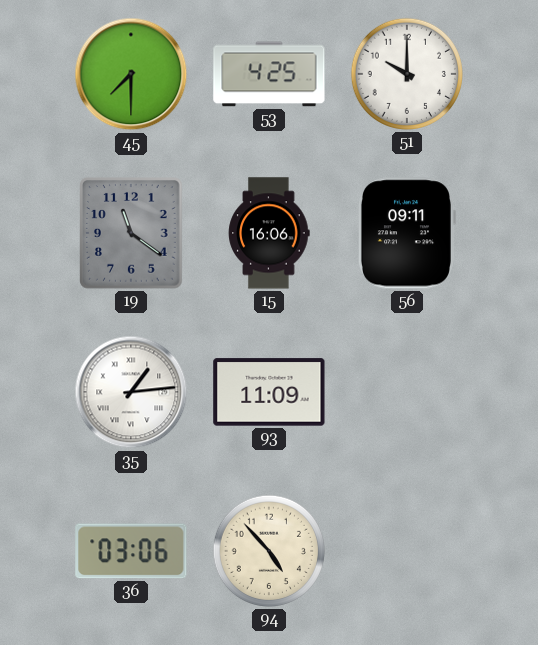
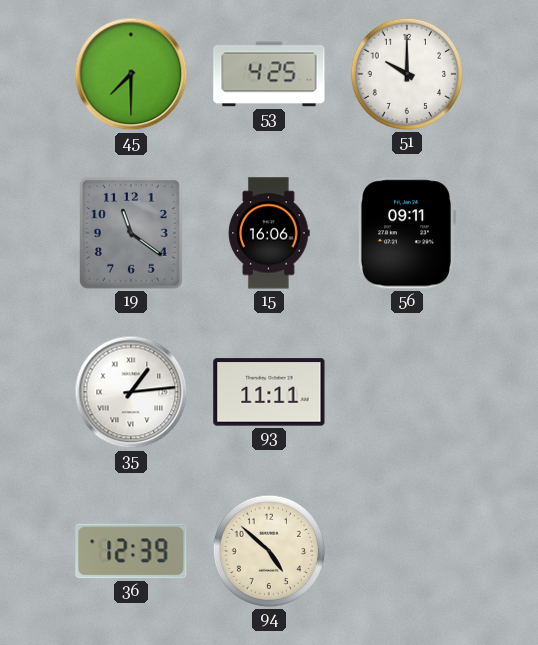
93: 11:09 -> 11:11
36: 03:06 -> 12:39
94: 4:53 -> 4:52
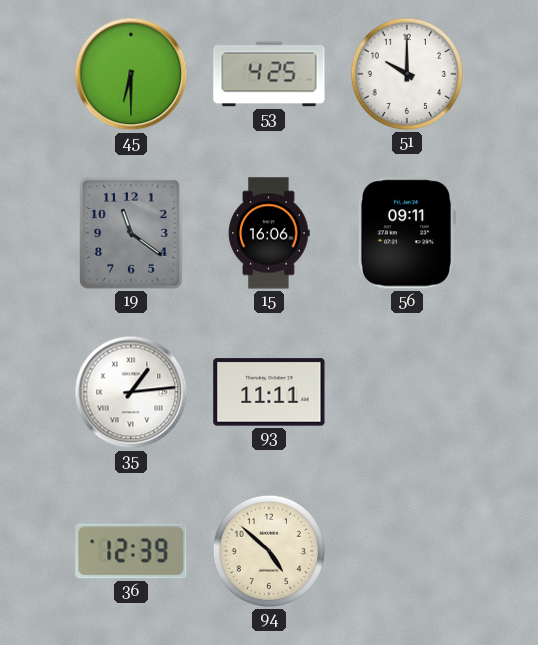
45: 7:30 -> 6:30
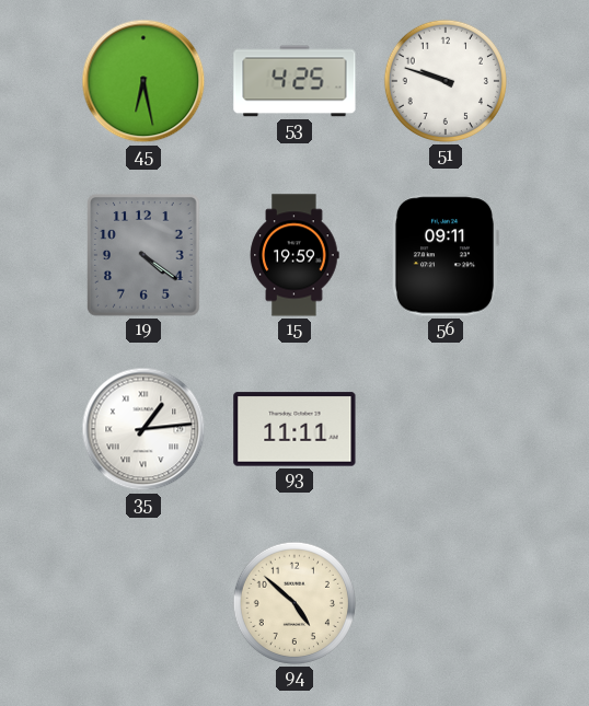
45: 6:30 -> 6:28
51: 10:00 -> 9:48
19: 11:21 -> 4:21
15: 16:06 -> 19:59
36: 12:39 -> none
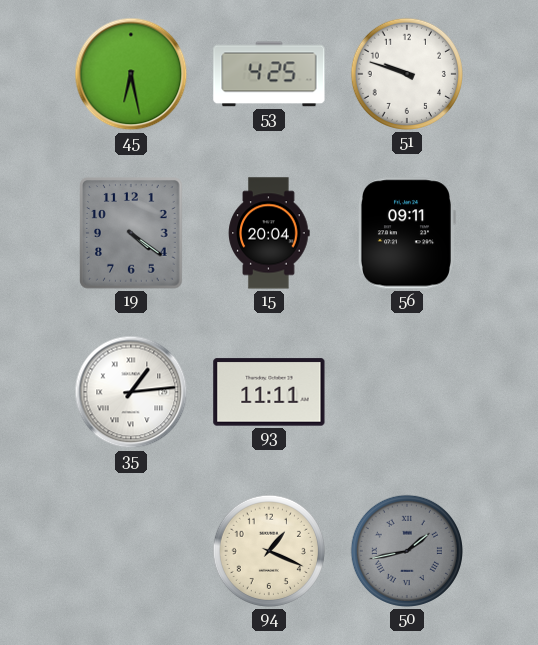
15: 19:59 -> 20:04
94: 4:52 -> 1:19
50: none -> 1:43
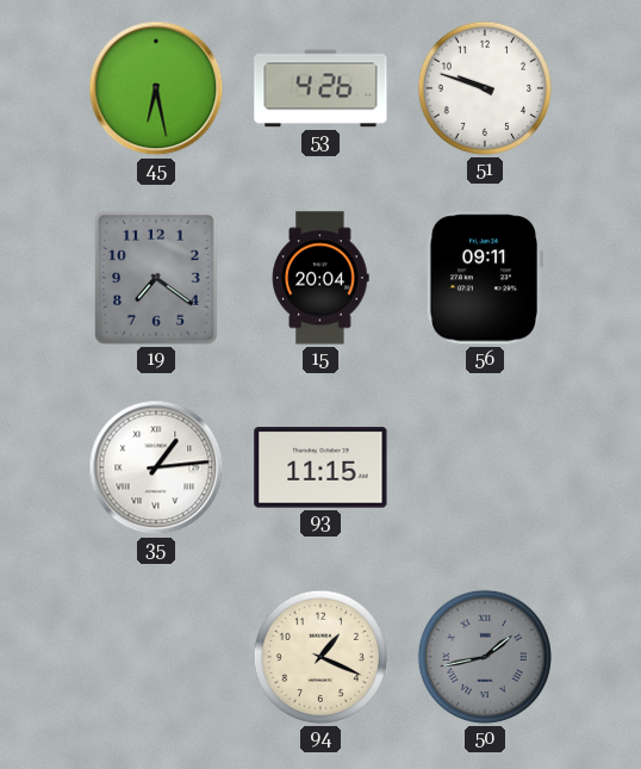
53: 4:25 -> 4:26
19: 4:21 -> 7:21
93: 11:11 -> 11:15
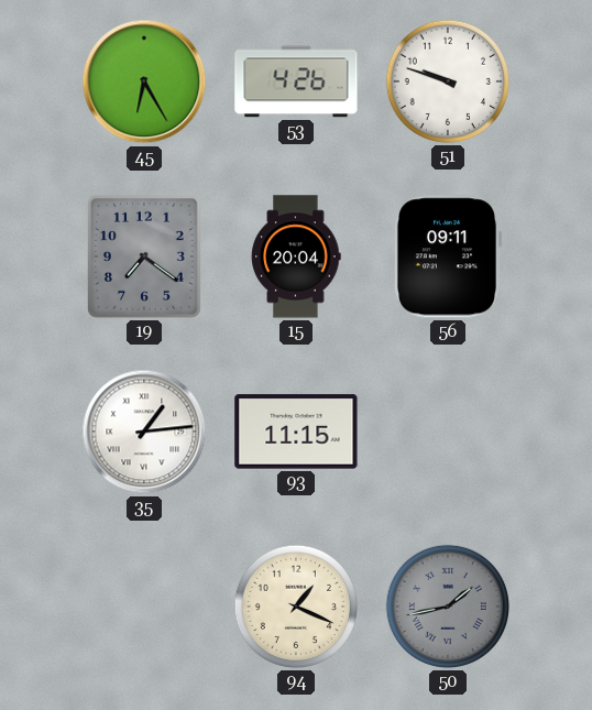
45: 6:28 -> 6:25
